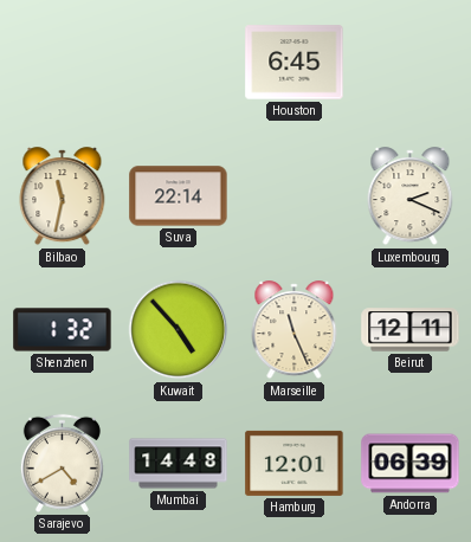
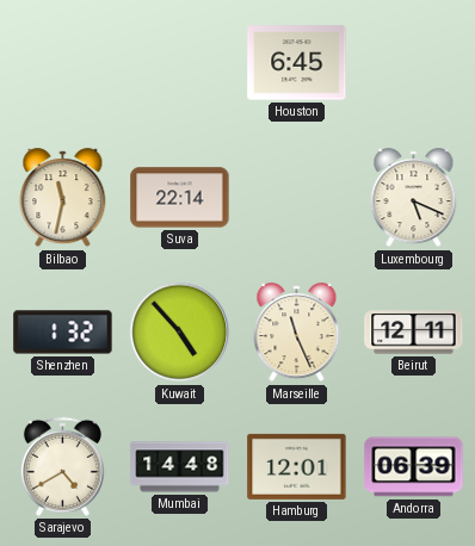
Luxembourg: 2:19 -> 5:19
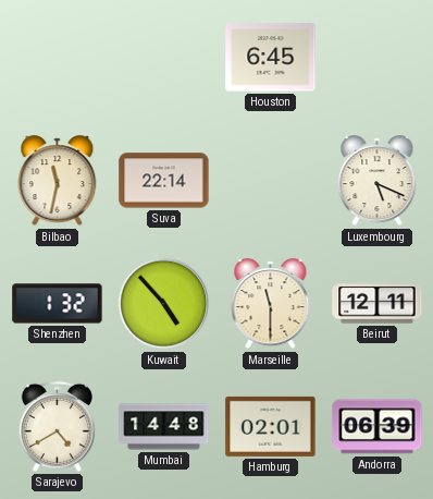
Marseille: 11:26 -> 11:30
Hamburg: 12:01 -> 02:01
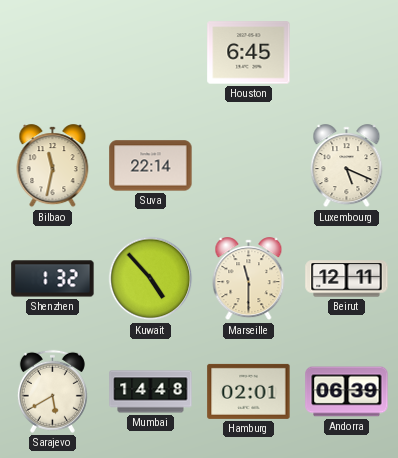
Sarajevo: 4:40 -> 5:40
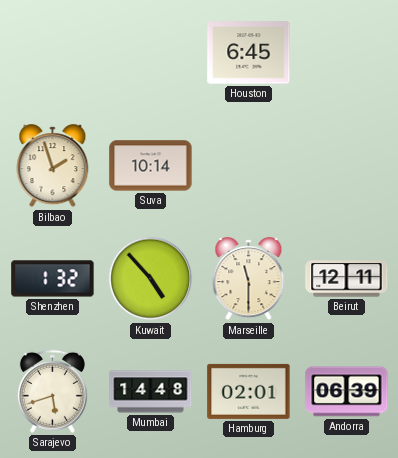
Bilbao: 11:32 -> 1:57
Suva: 22:14 -> 10:14
Luxembourg: 5:19 -> none
Sarajevo: 5:40 -> 5:42
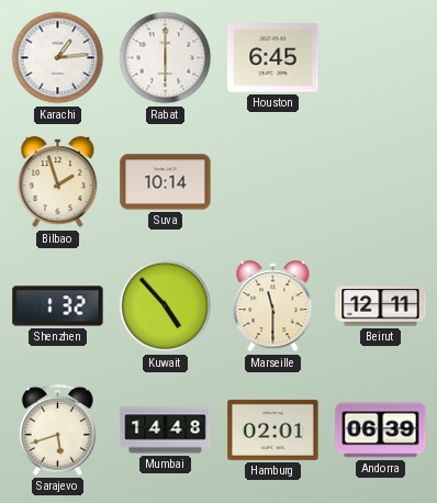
Karachi: none -> 1:14
Rabat: none -> 6:00
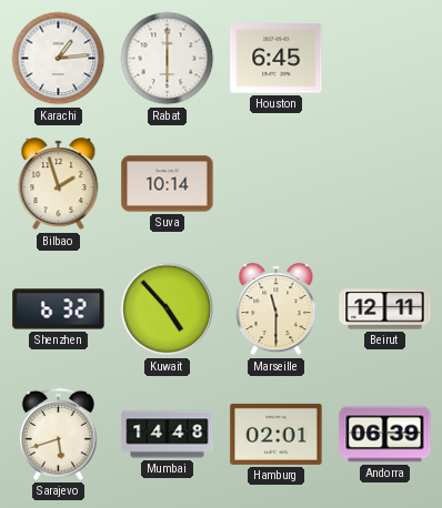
Shenzhen: 1:32 -> 6:32
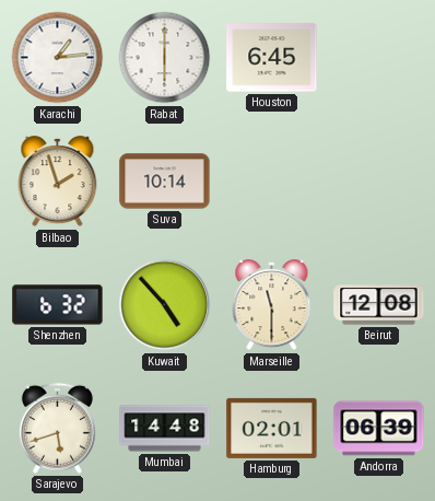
Beirut: 12:11 -> 12:08
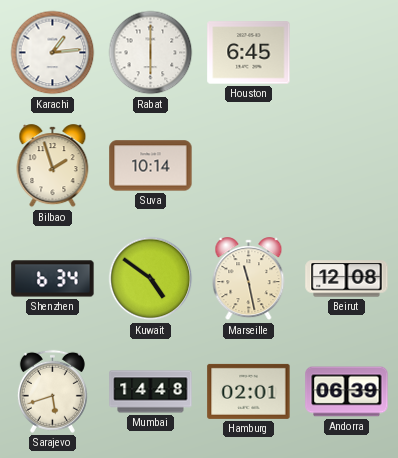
Shenzhen: 6:32 -> 6:34
Kuwait: 4:53 -> 4:51
Marseille: 11:30 -> 11:28
